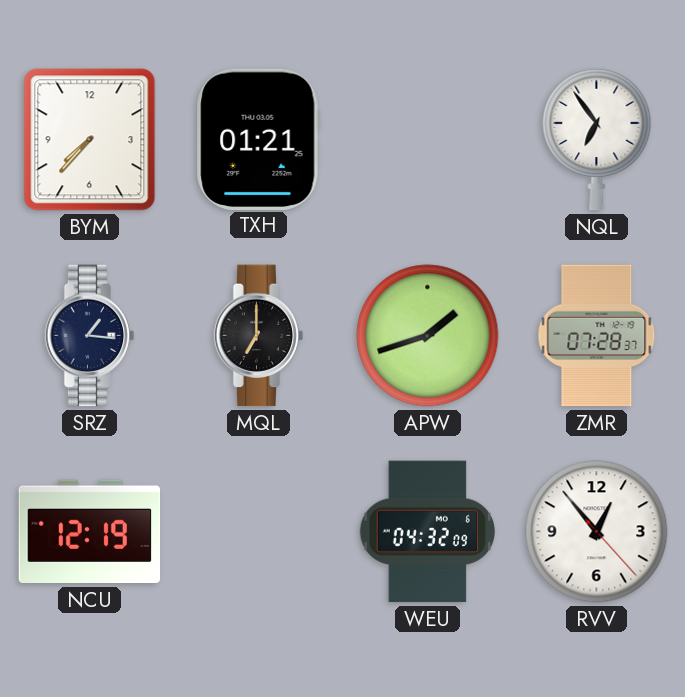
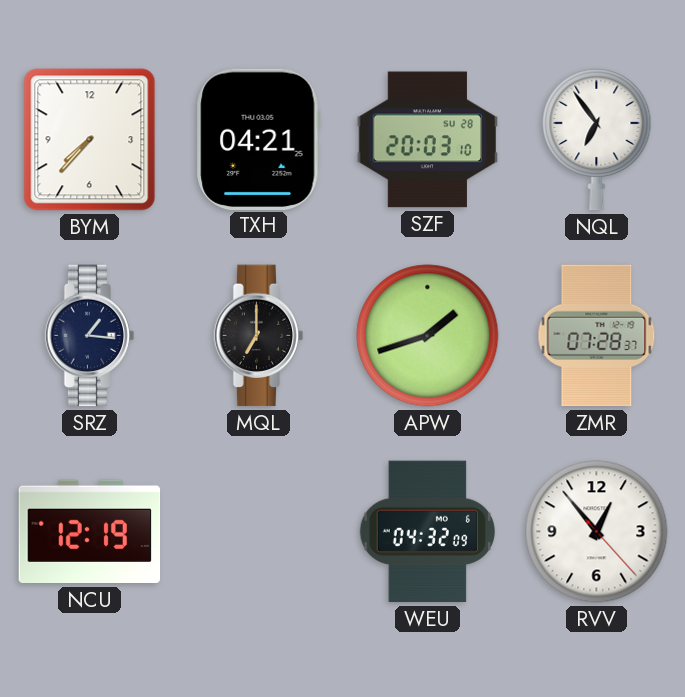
TXH: 01:21 -> 04:21
SZF: none -> 20:03
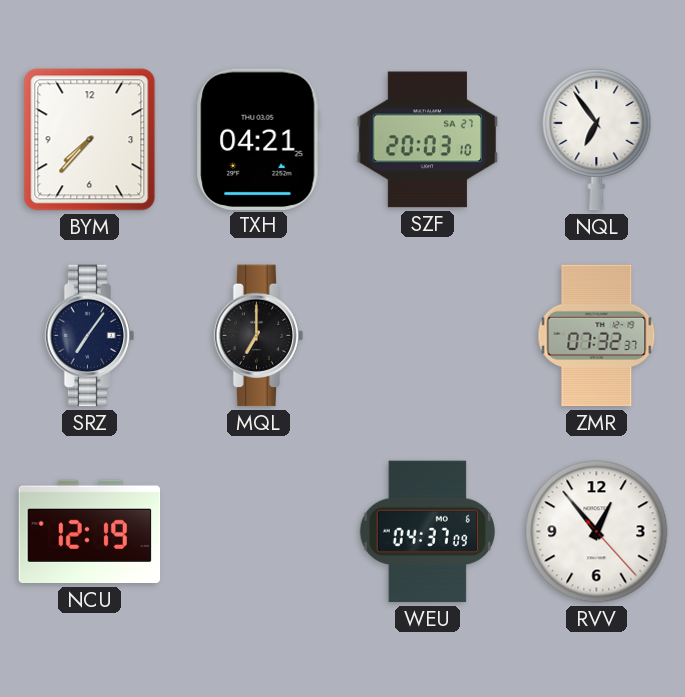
SZF date: SU 28 -> SA 27
SRZ: 1:16 -> 7:06
APW: 1:42 -> none
ZMR: 07:28 -> 07:32
WEU: 04:32 -> 04:37
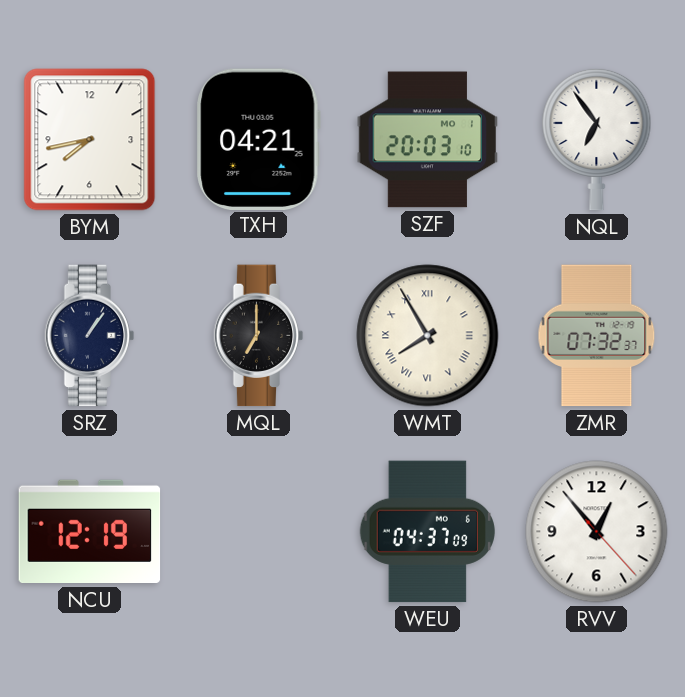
BYM: 7:37 -> 7:43
SZF date: SA 27 -> MO 1
SRZ: 7:06 -> 1:06
WMT: none -> 7:55
